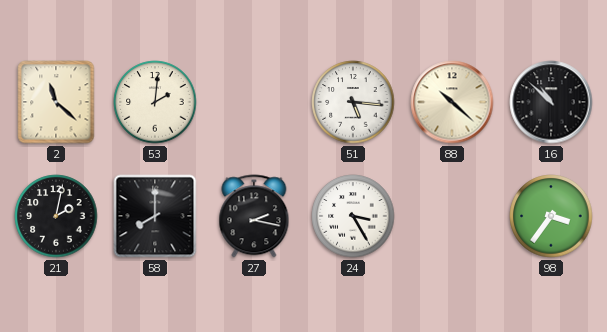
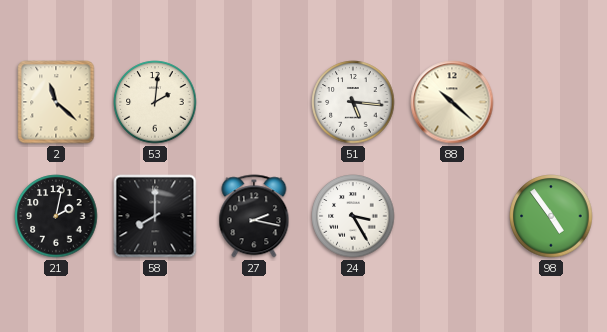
16: 10:52 -> none
98: 3:36 -> 4:54
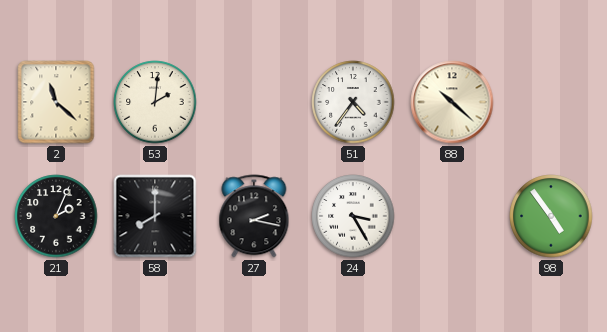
51: 5:16 -> 4:36
21: 2:02 -> 2:04
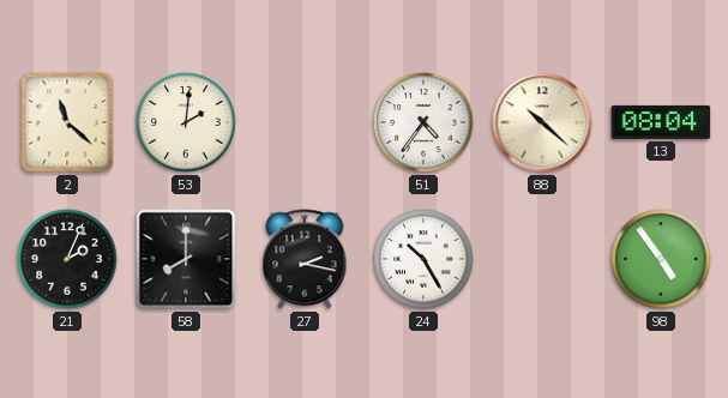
13: none -> 08:04
24: 3:25 -> 10:25
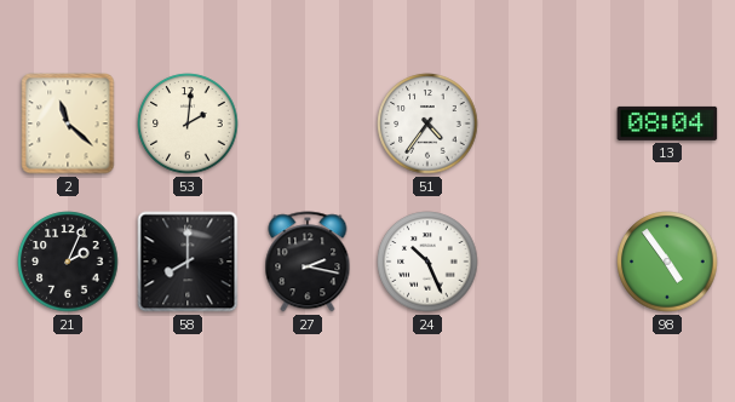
88: 10:22 -> none
24: 10:25 -> 10:26
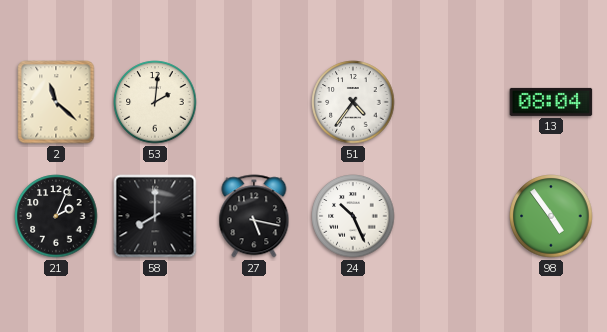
27: 2:17 -> 5:17
